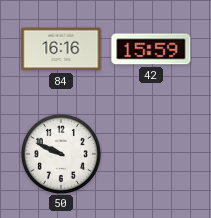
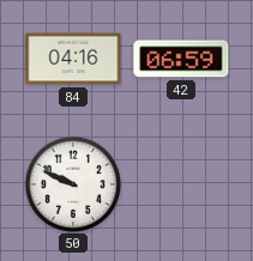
84: 16:16 -> 04:16
42: 15:59 -> 06:59
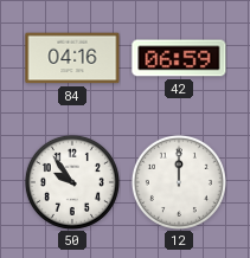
50: 9:49 -> 9:54
12: none -> 12:00
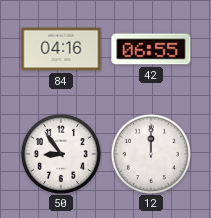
42: 06:59 -> 06:55
50: 9:54 -> 8:54
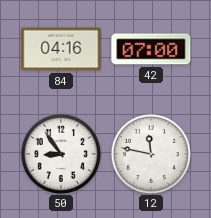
42: 06:55 -> 07:00
12: 12:00 -> 11:47
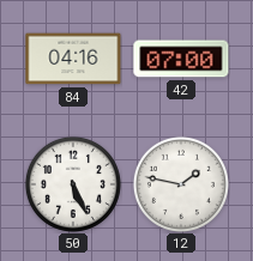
50: 8:54 -> 5:26
12: 11:47 -> 1:47
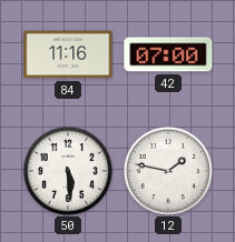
84: 04:16 -> 11:16
50: 5:26 -> 5:29
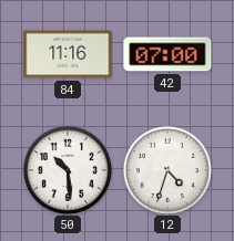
50: 5:29 -> 10:29
12: 1:47 -> 4:33
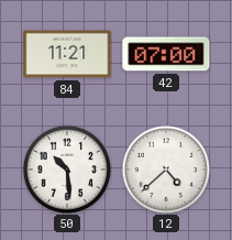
84: 11:16 -> 11:21
12: 4:33 -> 4:38
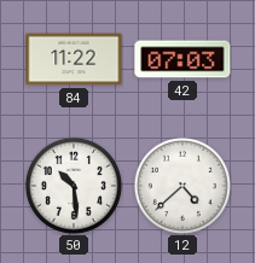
84: 11:21 -> 11:22
42: 07:00 -> 07:03
